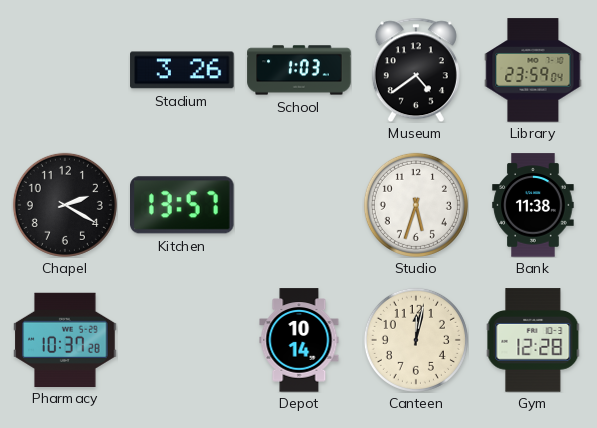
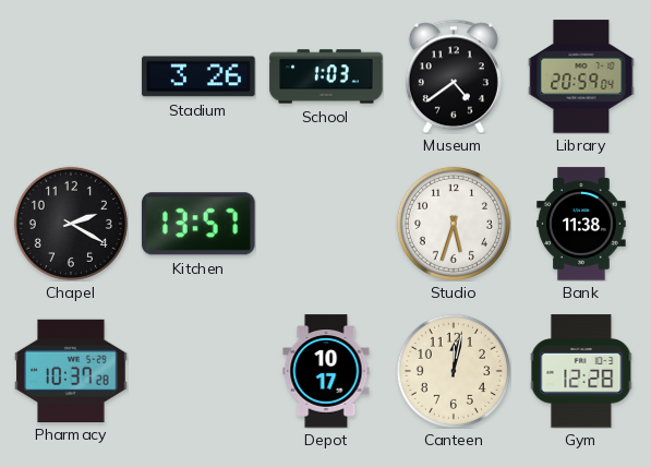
Library: 23:59 -> 20:59
Depot: 10:14 -> 10:17
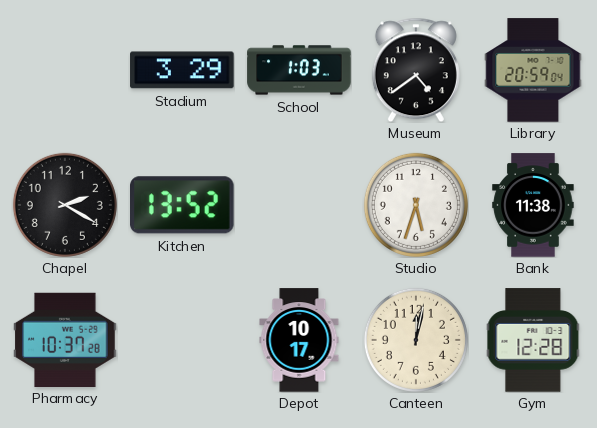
Stadium: 3:26 -> 3:29
Kitchen: 13:57 -> 13:52
